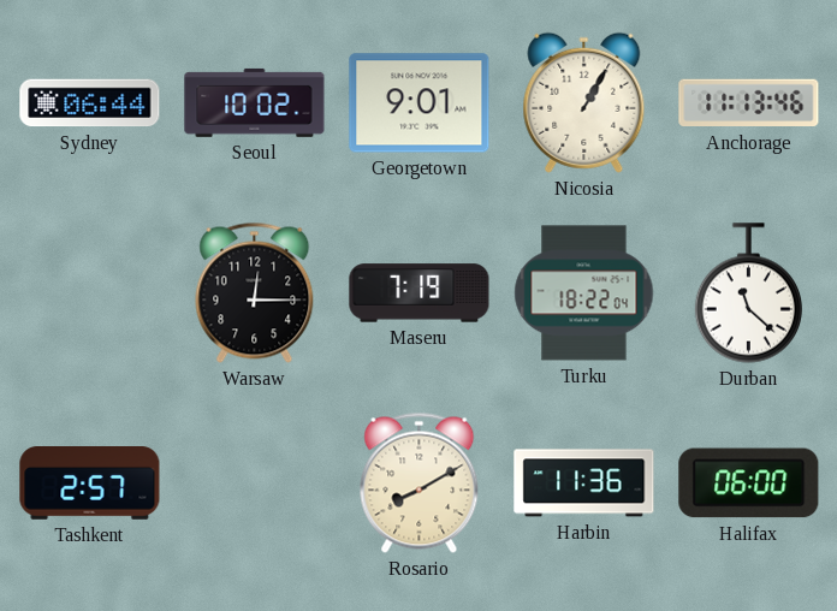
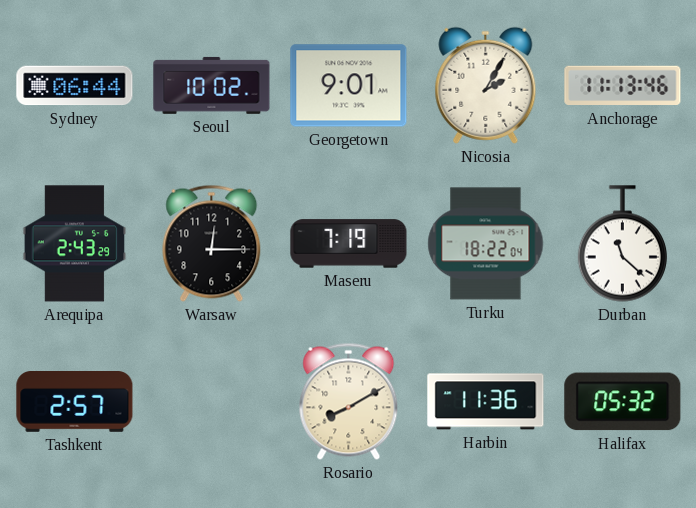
Nicosia: 1:05 -> 2:05
Arequipa: none -> 2:43
Halifax: 06:00 -> 05:32
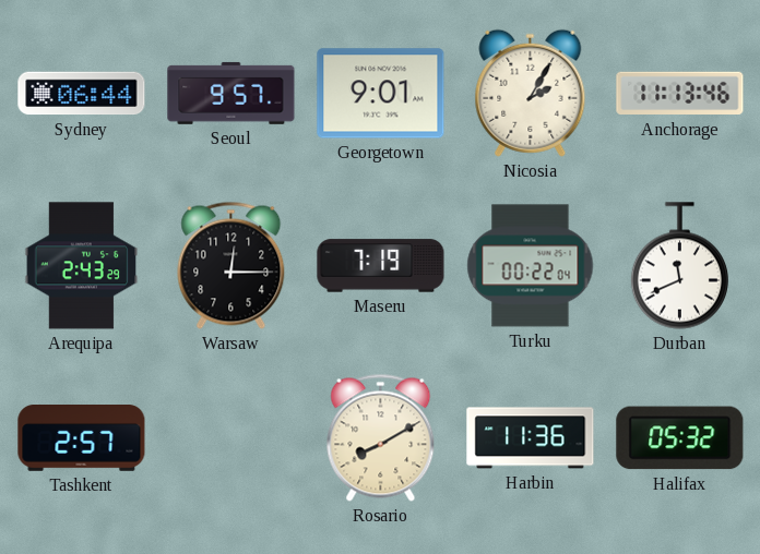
Seoul: 10:02 -> 9:57
Turku: 18:22 -> 00:22
Durban: 11:22 -> 11:41
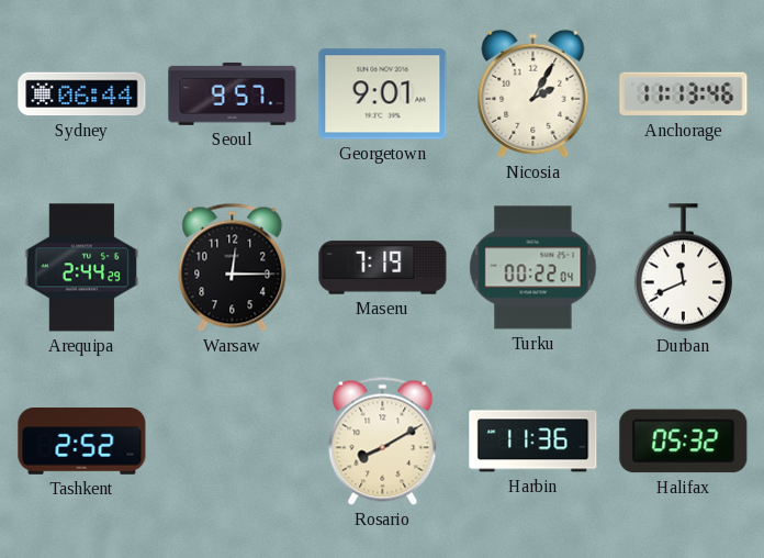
Arequipa: 2:43 -> 2:44
Tashkent: 2:57 -> 2:52
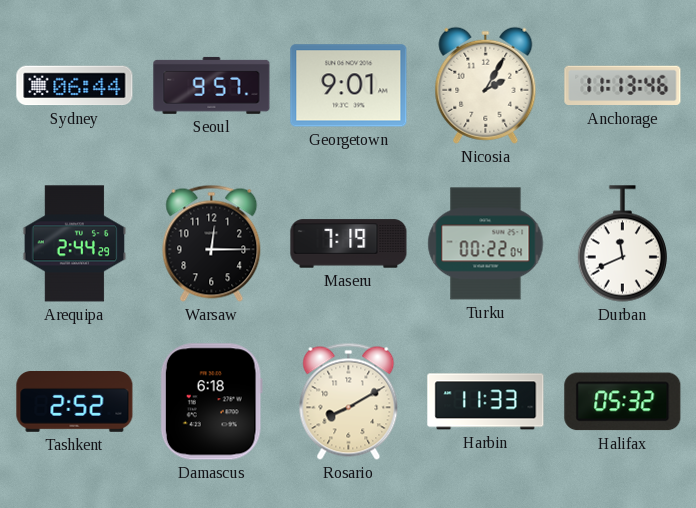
Damascus: none -> 6:18
Harbin: 11:36 -> 11:33
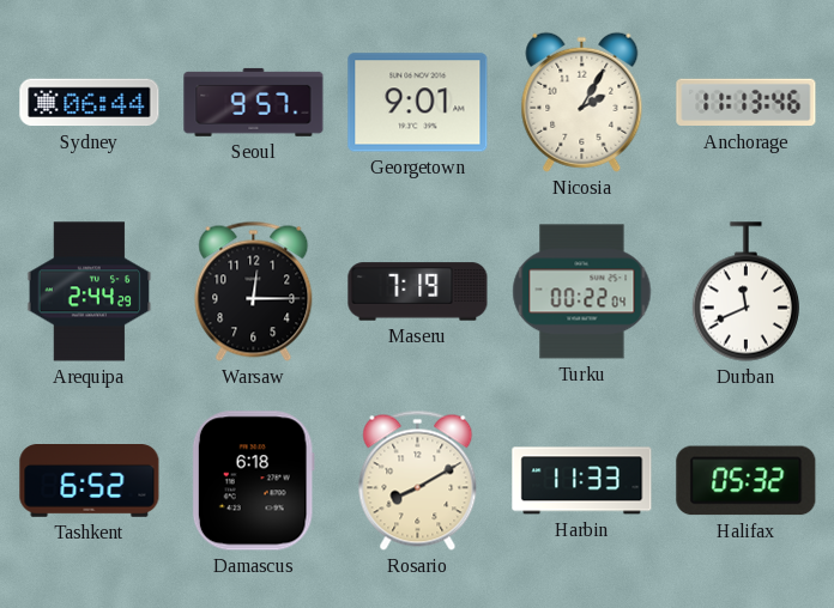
Tashkent: 2:52 -> 6:52
